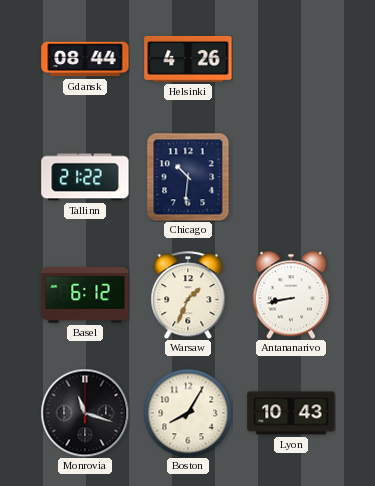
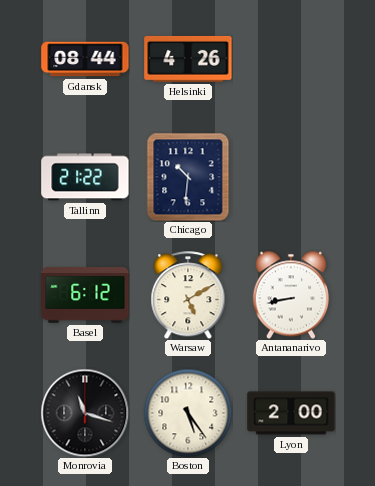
Warsaw: 1:34 -> 5:10
Boston: 8:05 -> 5:24
Lyon: 10:43 -> 2:00
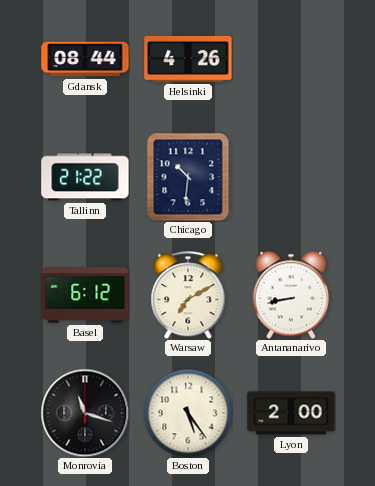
Warsaw: 5:10 -> 7:10
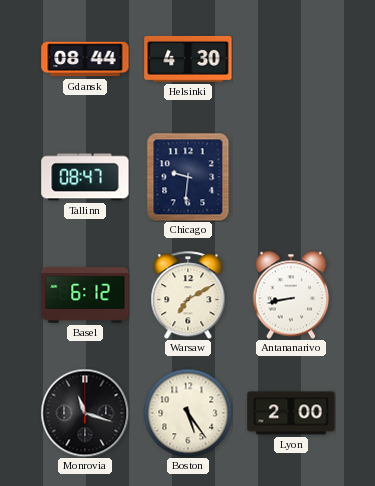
Helsinki: 4:26 -> 4:30
Tallinn: 21:22 -> 08:47
Chicago: 10:31 -> 9:31
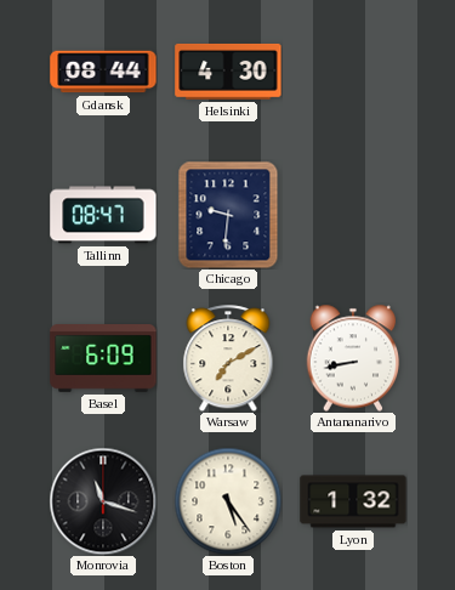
Basel: 6:12 -> 6:09
Lyon: 2:00 -> 1:32
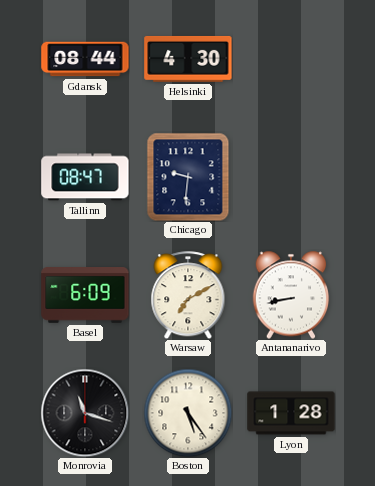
Lyon: 1:32 -> 1:28
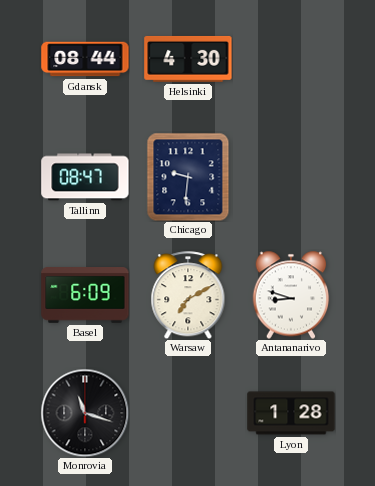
Antananarivo: 8:43 -> 8:48
Boston: 5:24 -> none
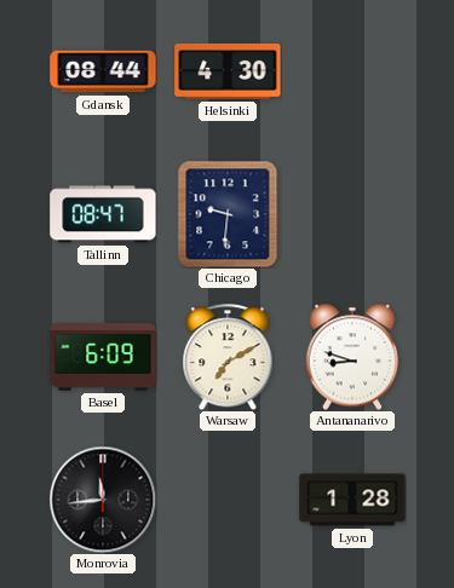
Monrovia: 11:18 -> 11:44
